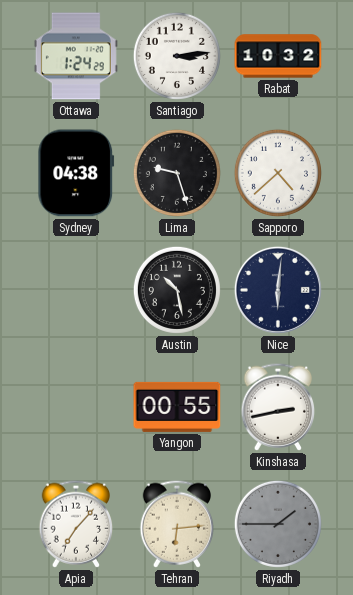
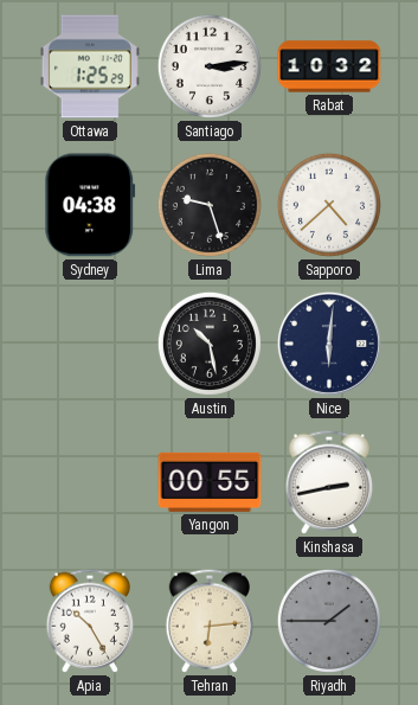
Ottawa: 1:24 -> 1:25
Apia: 7:07 -> 10:25
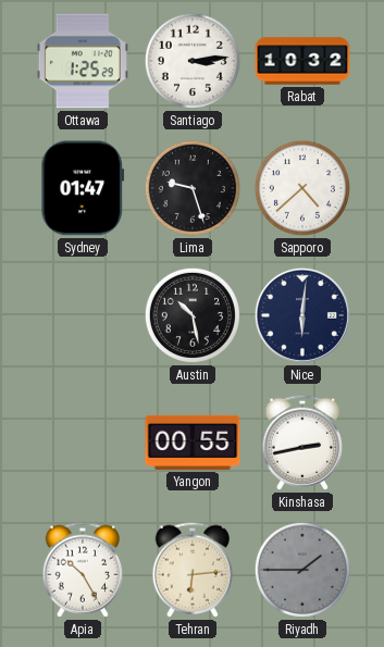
Sydney: 04:38 -> 01:47
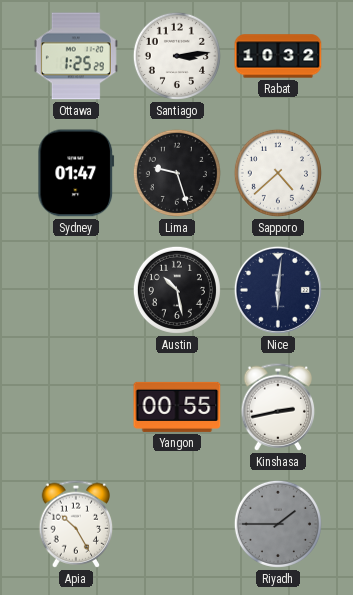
Tehran: 6:14 -> none
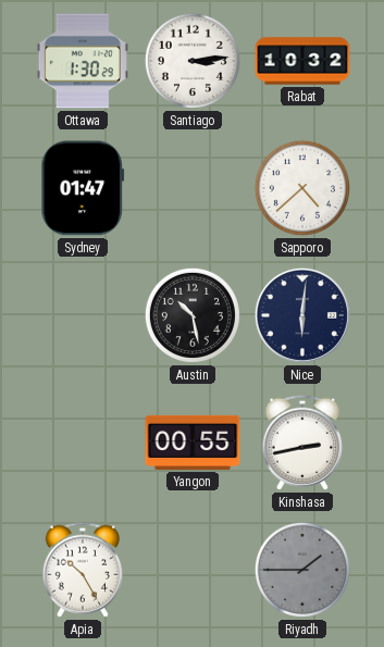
Ottawa: 1:25 -> 1:30
Lima: 9:27 -> none
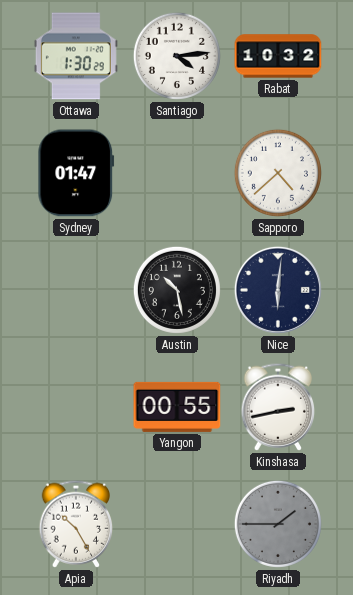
Santiago: 3:14 -> 4:14
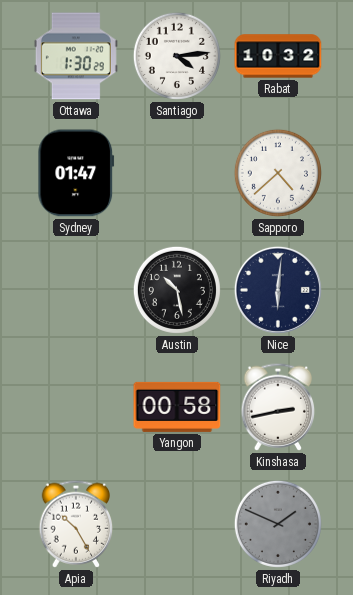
Yangon: 00:55 -> 00:58
Riyadh: 1:45 -> 1:49
